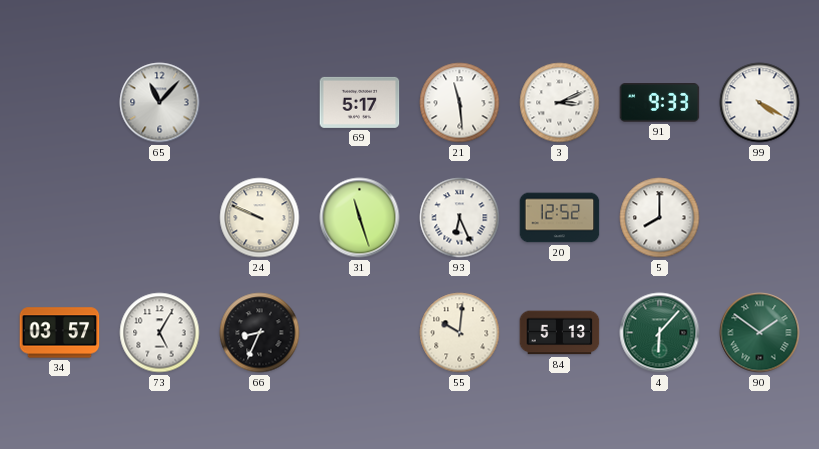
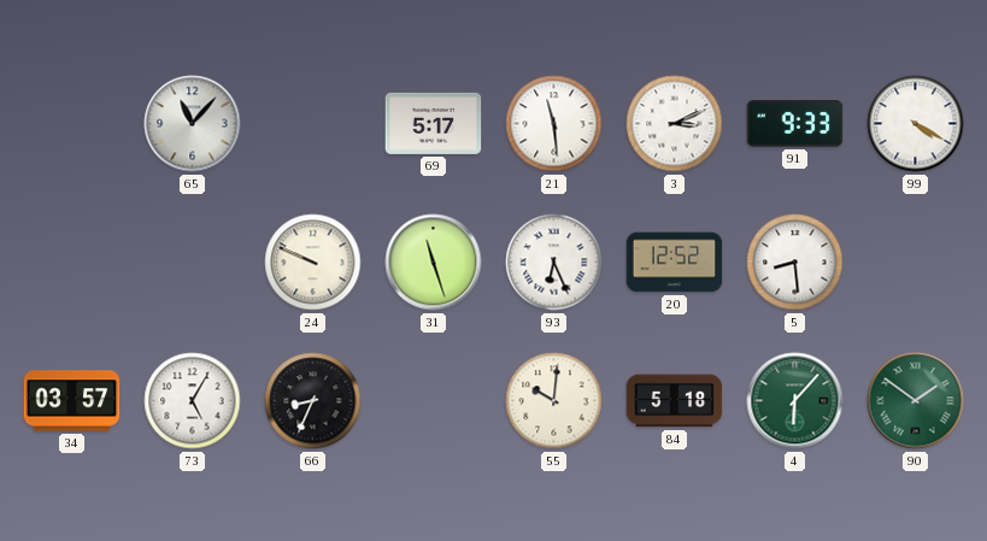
5: 8:00 -> 8:29
84: 5:13 -> 5:18
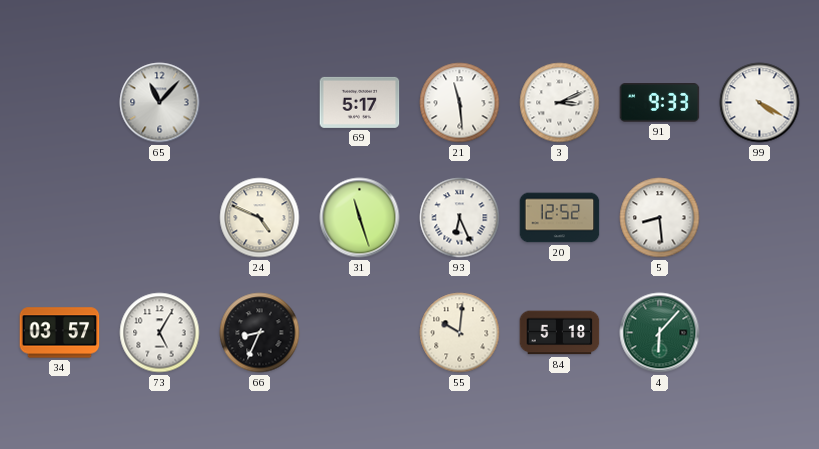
24: 9:49 -> 4:49
90: 1:51 -> none
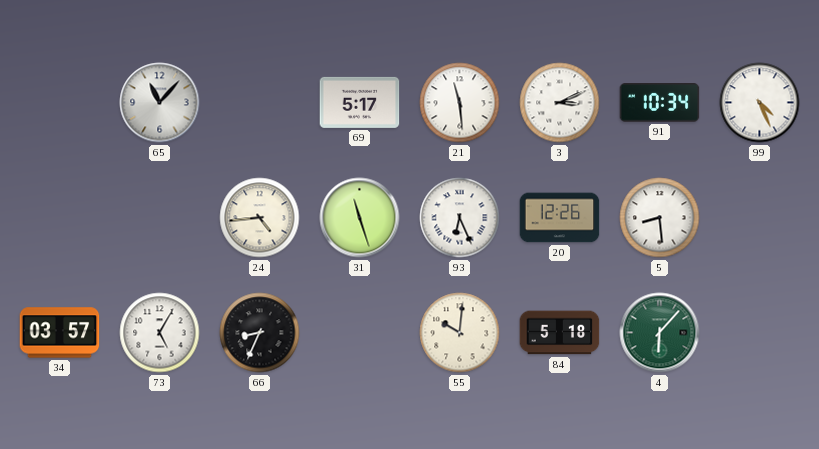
91: 9:33 -> 10:34
99: 4:20 -> 4:26
24: 4:49 -> 4:44
20: 12:52 -> 12:26
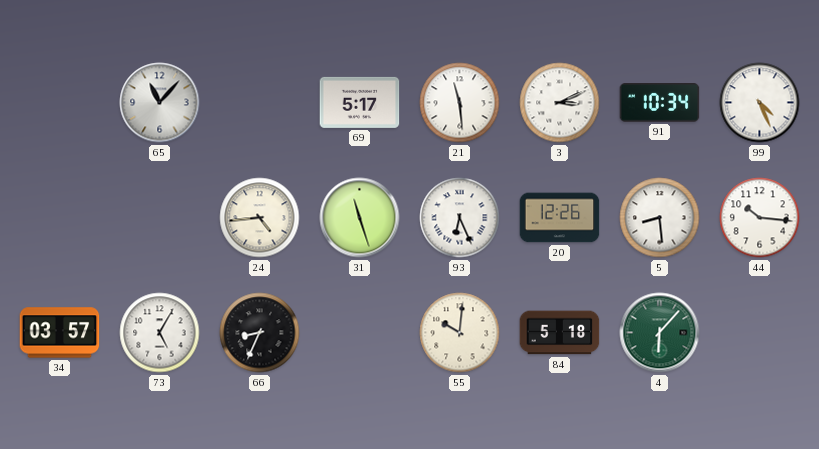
44: none -> 10:16
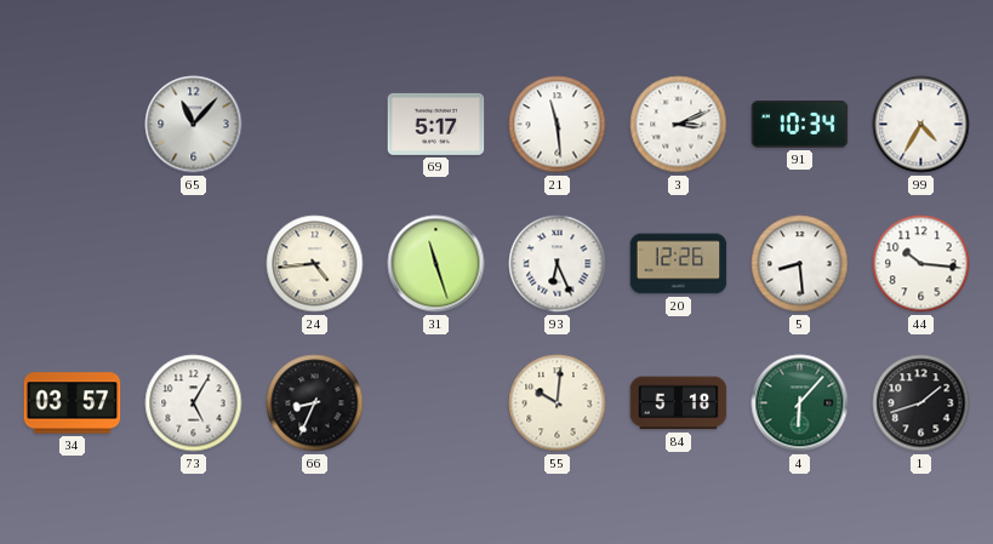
99: 4:26 -> 4:35
1: none -> 1:42
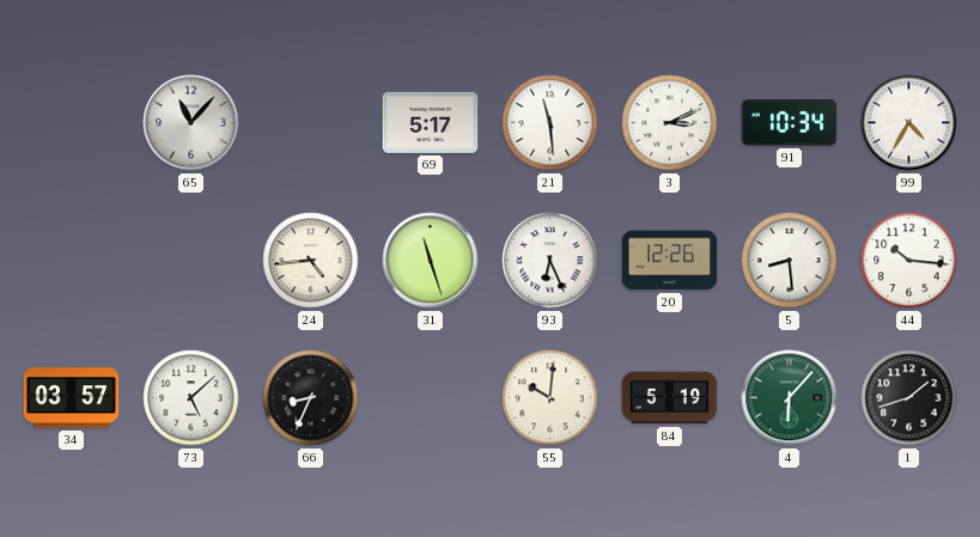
73: 5:05 -> 5:08
84: 5:18 -> 5:19
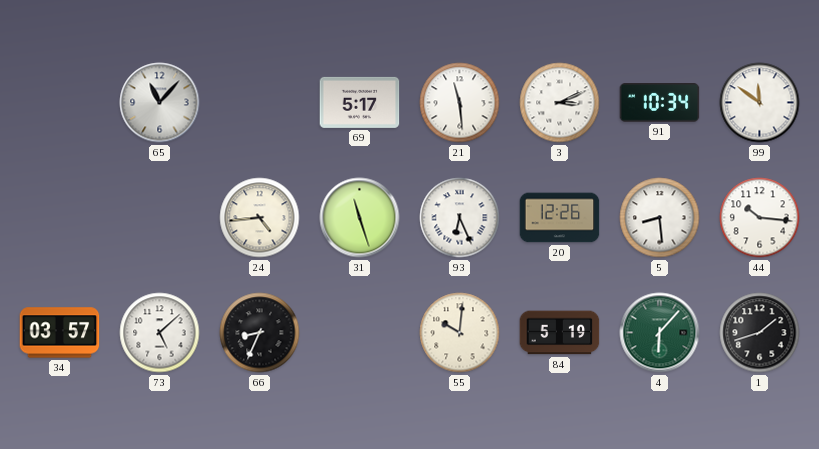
99: 4:35 -> 11:51
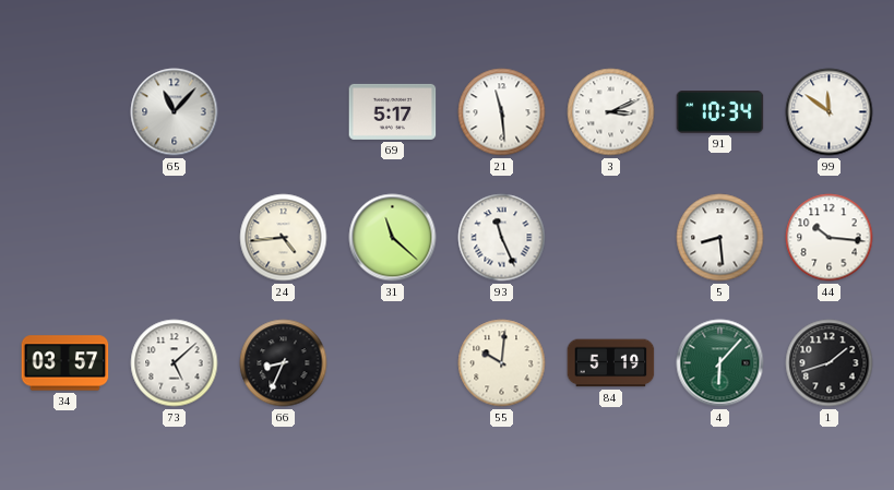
31: 11:27 -> 11:22
93: 6:26 -> 11:26
20: 12:26 -> none
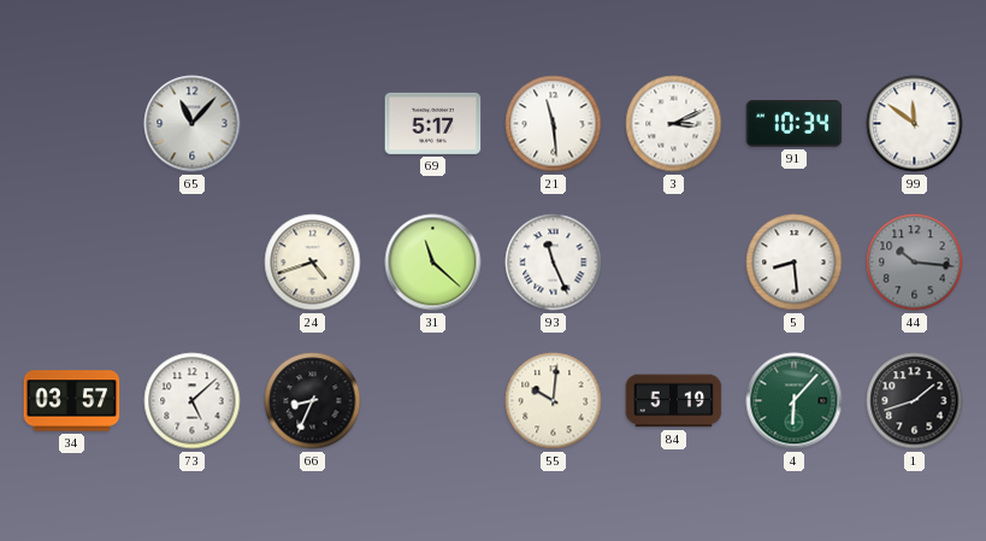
24: 4:44 -> 4:42
44 dial: white -> grey
